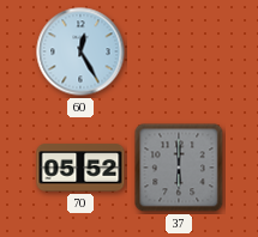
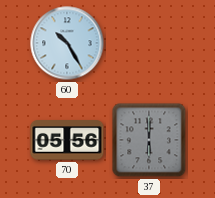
60: 12:25 -> 10:25
70: 05:52 -> 05:56
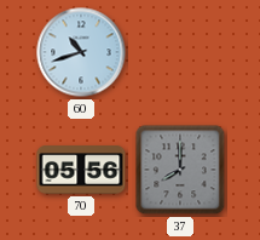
60: 10:25 -> 10:42
37: 6:00 -> 8:00
